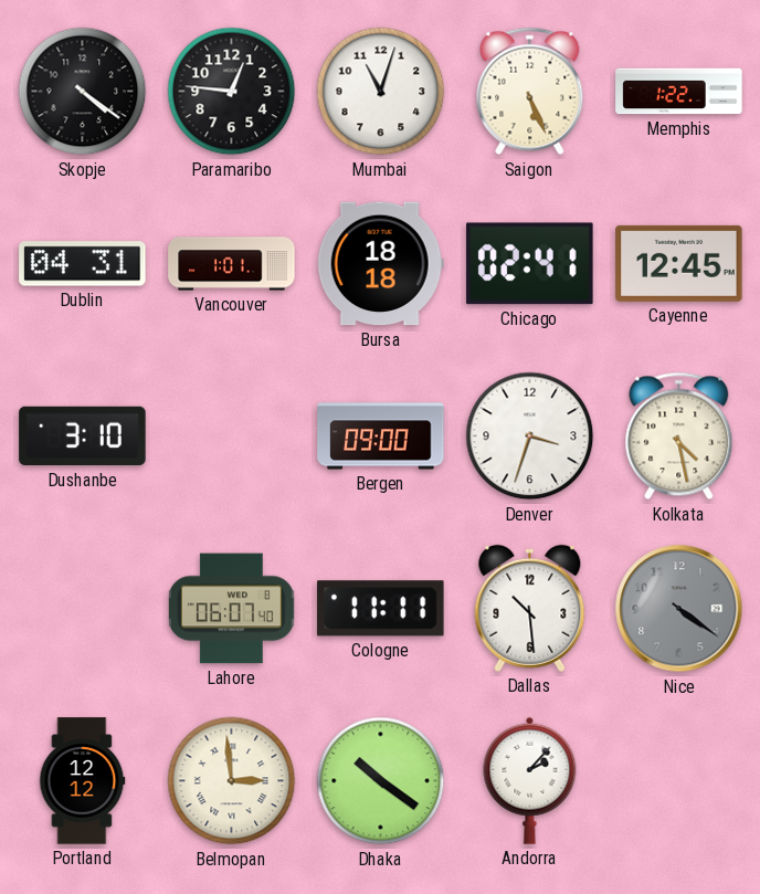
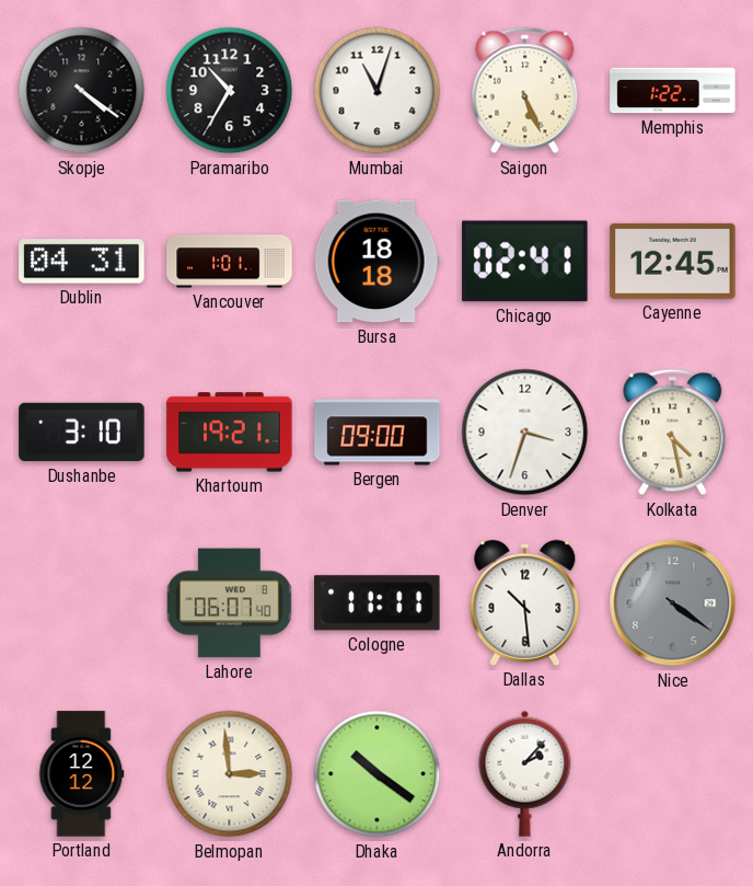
Paramaribo: 12:46 -> 10:35
Khartoum: none -> 19:21
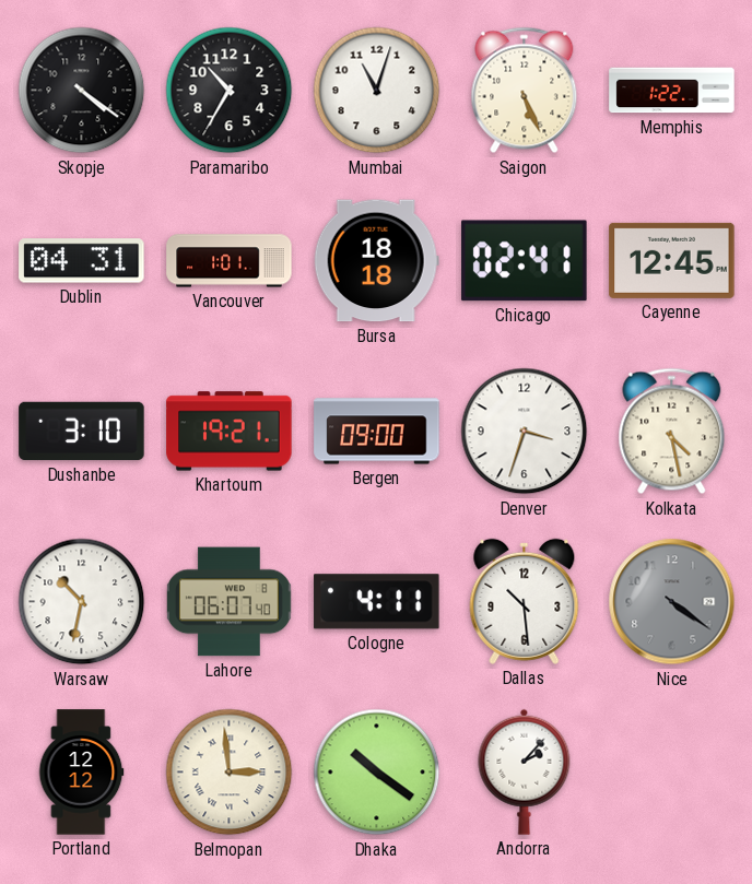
Warsaw: none -> 10:32
Cologne: 11:11 -> 4:11
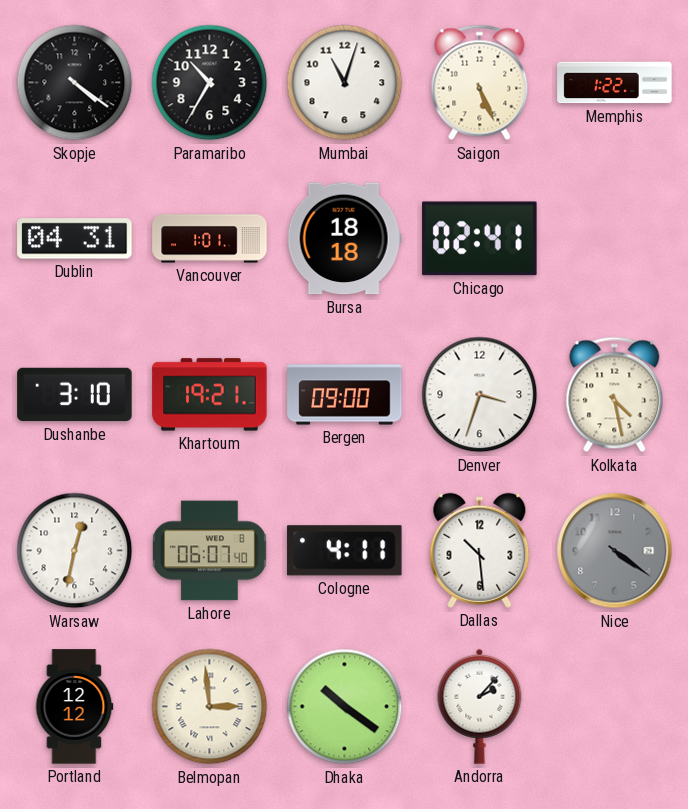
Cayenne: 12:45 -> none
Warsaw: 10:32 -> 12:32
